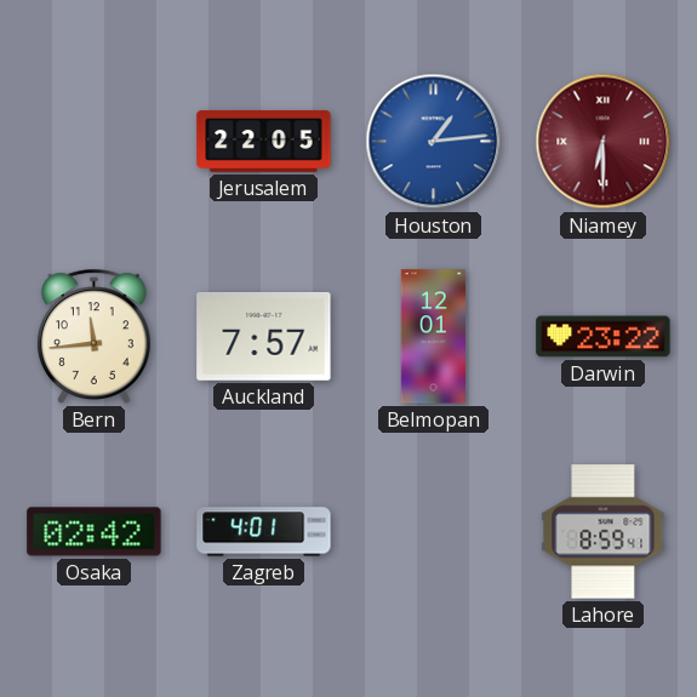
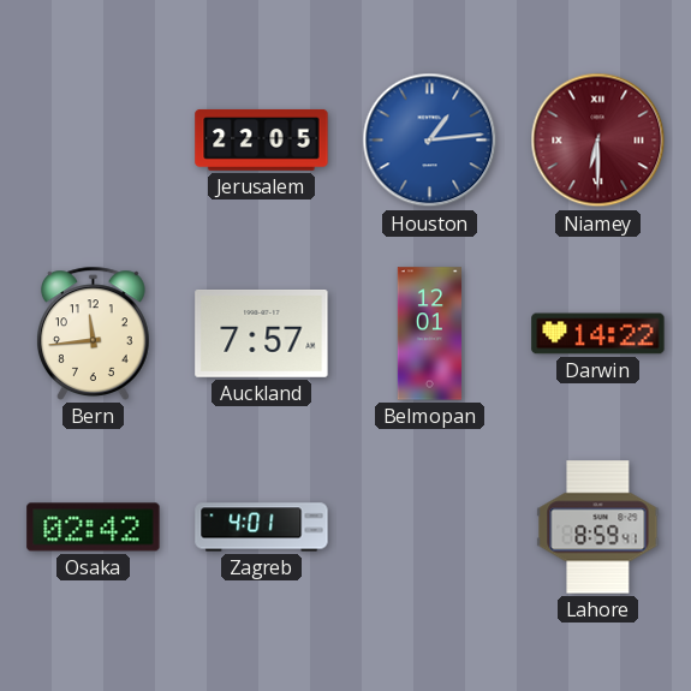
Darwin: 23:22 -> 14:22
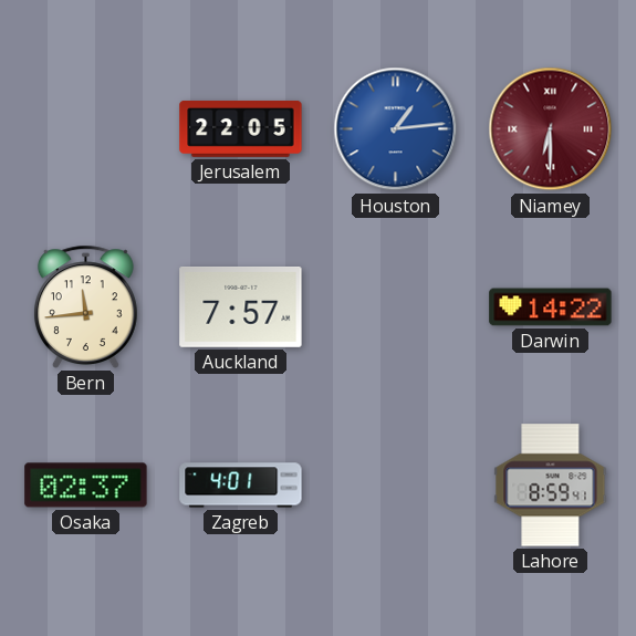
Belmopan: 12:01 -> none
Osaka: 02:42 -> 02:37
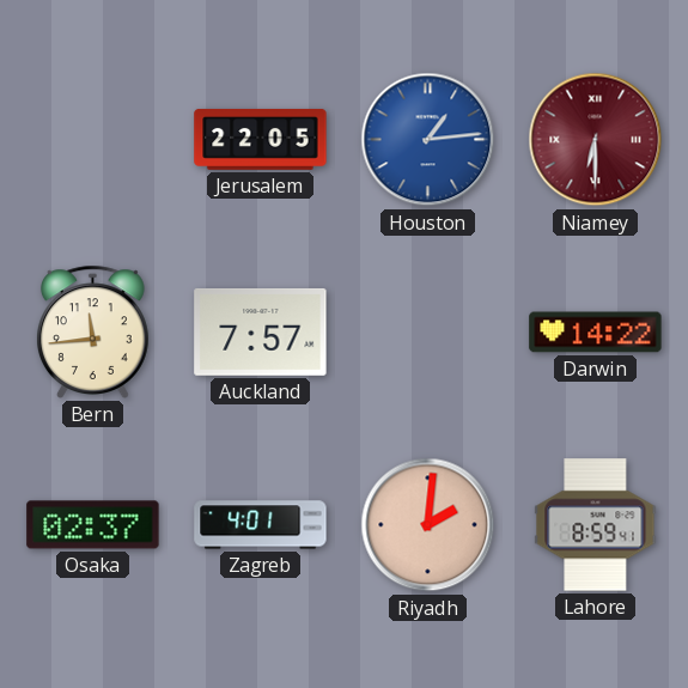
Riyadh: none -> 2:01
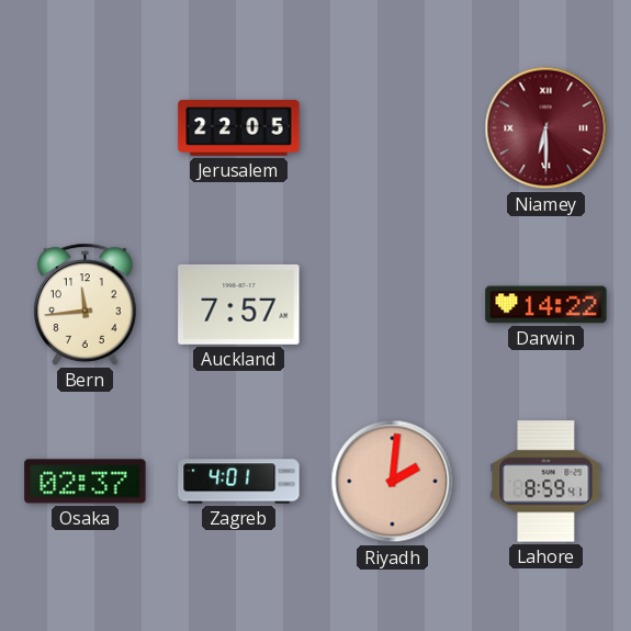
Houston: 1:14 -> none
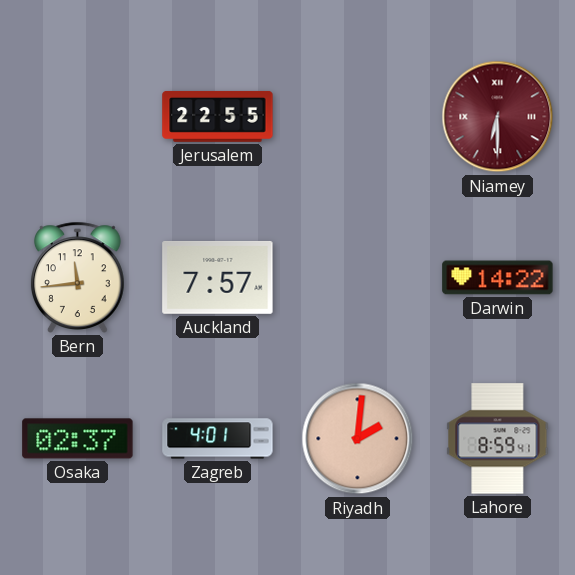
Jerusalem: 22:05 -> 22:55
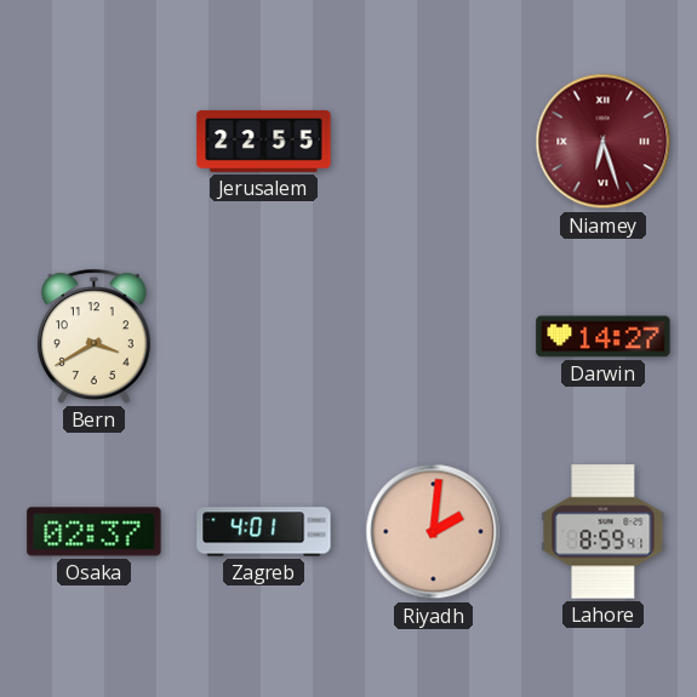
Niamey: 6:30 -> 6:27
Bern: 11:44 -> 3:40
Auckland: 7:57 -> none
Darwin: 14:22 -> 14:27
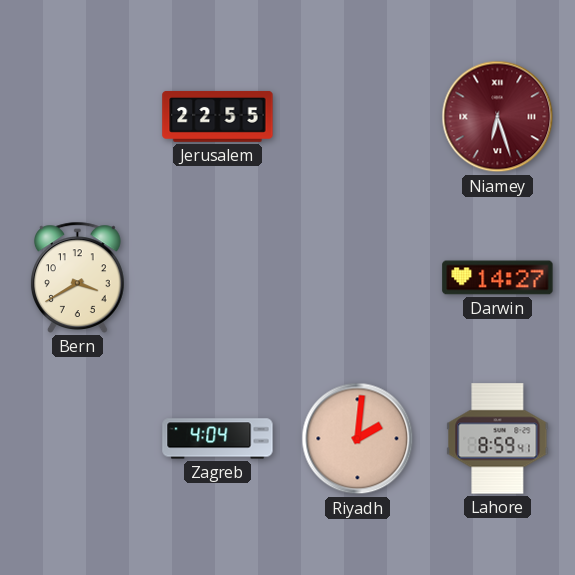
Osaka: 02:37 -> none
Zagreb: 4:01 -> 4:04
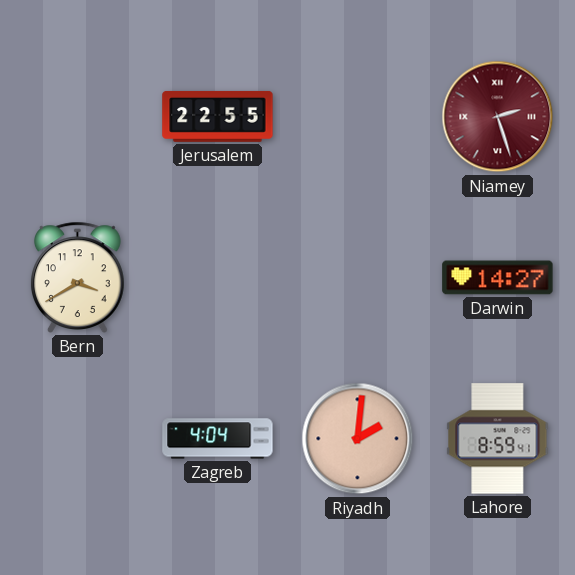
Niamey: 6:27 -> 2:27
